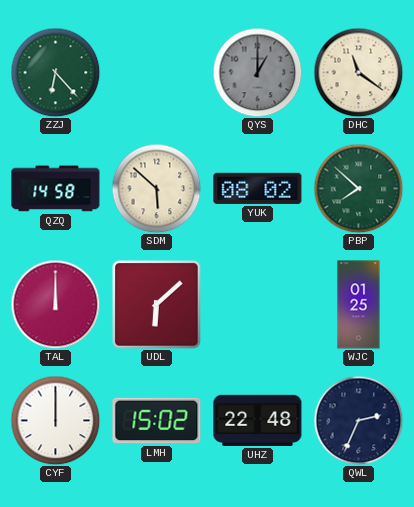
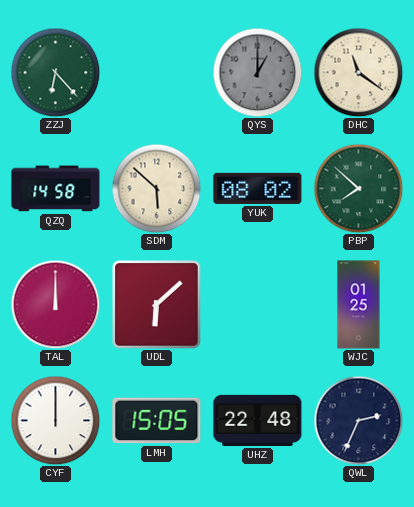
LMH: 15:02 -> 15:05
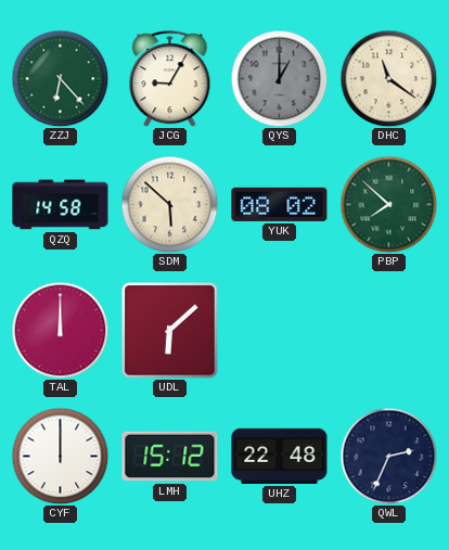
JCG: none -> 9:05
WJC: 01:25 -> none
LMH: 15:05 -> 15:12
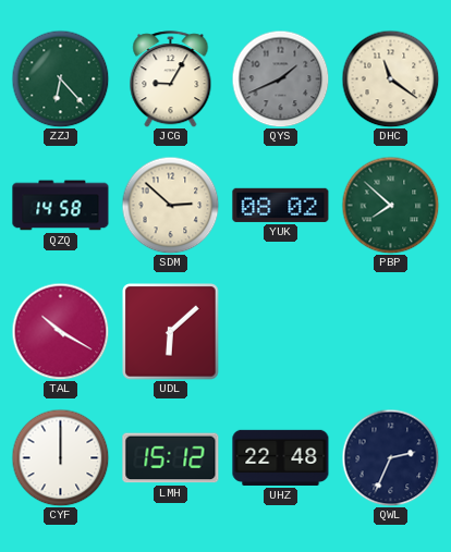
QYS: 1:00 -> 1:41
SDM: 5:52 -> 2:52
TAL: 12:00 -> 10:20
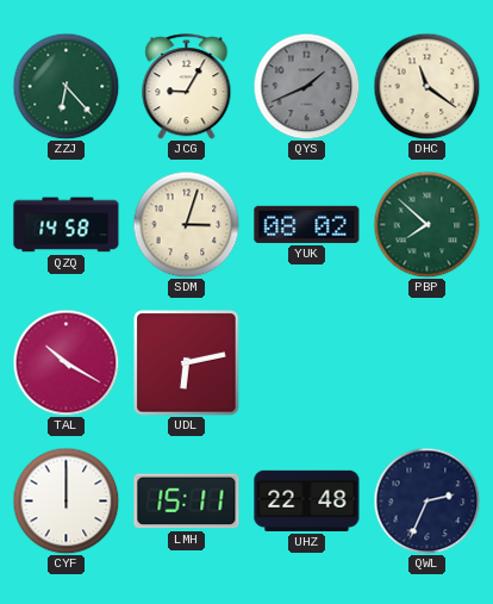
SDM: 2:52 -> 3:03
UDL: 6:08 -> 6:13
LMH: 15:12 -> 15:11
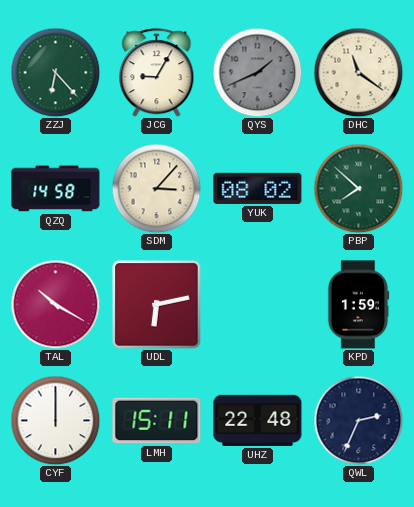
SDM: 3:03 -> 3:07
KPD: none -> 1:59
